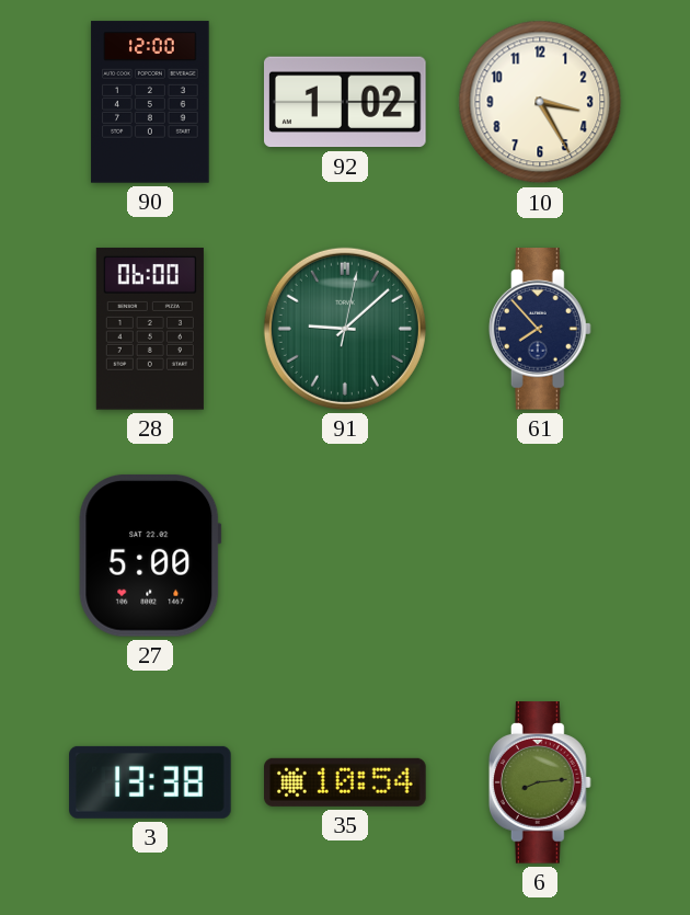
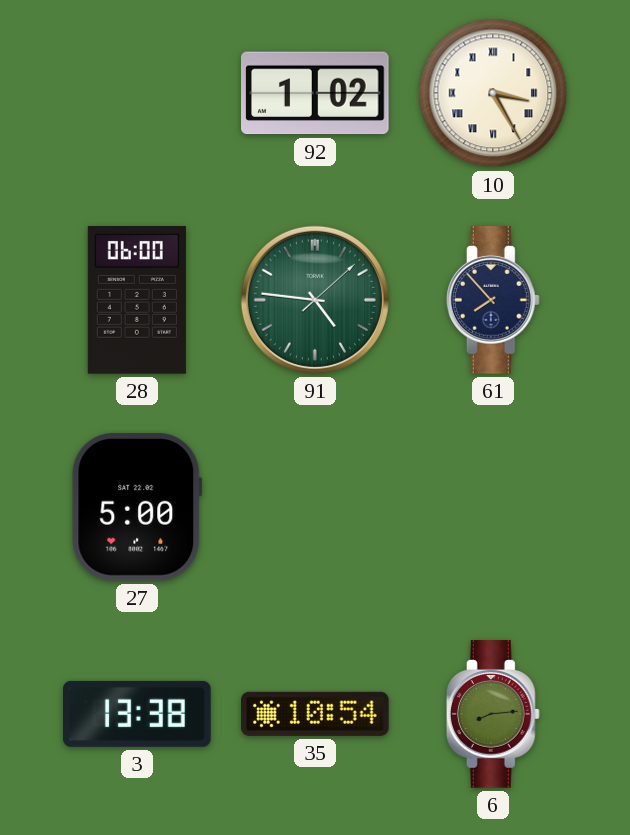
90: 12:00 -> none
10 numerals: Arabic -> Roman
91: 9:08 -> 4:46
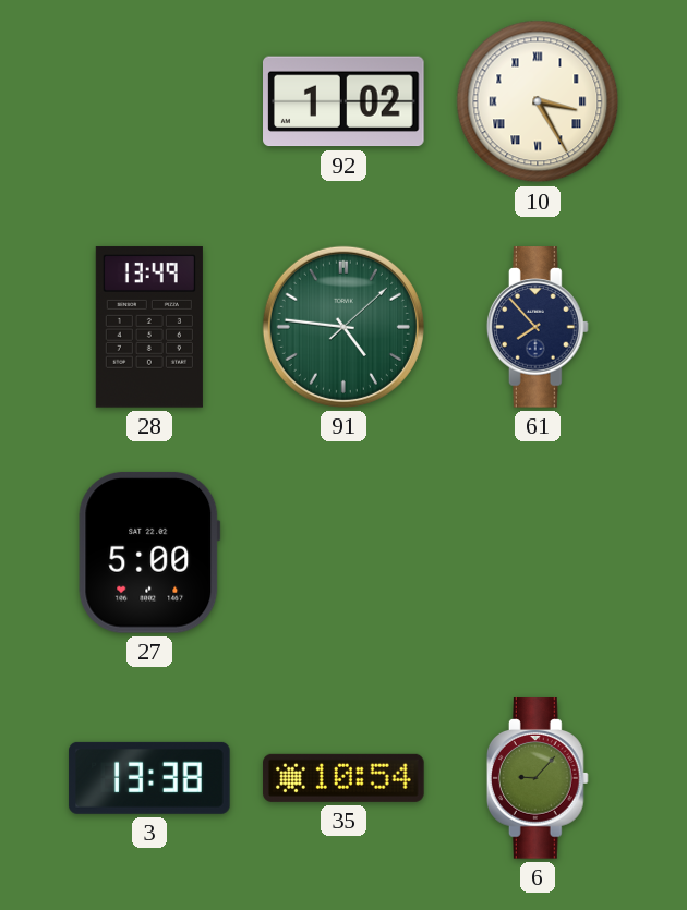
28: 06:00 -> 13:49
6: 8:14 -> 9:07
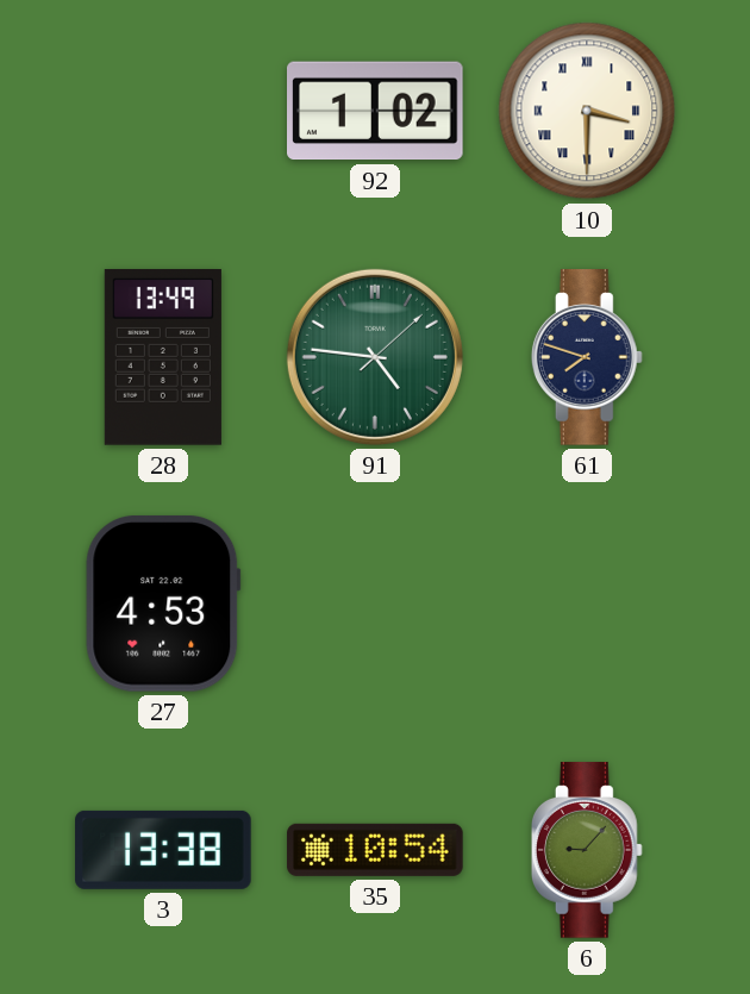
10: 3:25 -> 3:30
61: 7:53 -> 7:48
27: 5:00 -> 4:53
